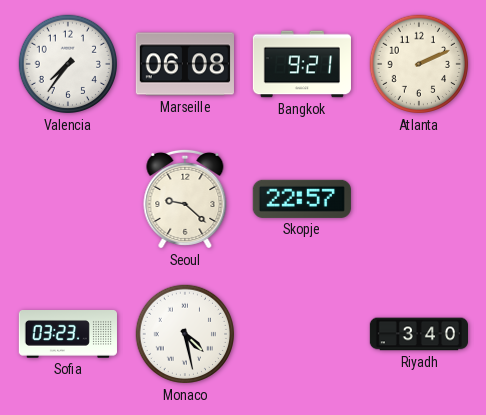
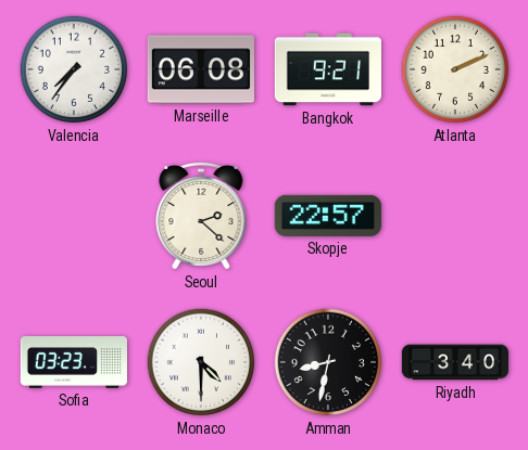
Seoul: 9:22 -> 2:22
Monaco: 4:28 -> 4:30
Amman: none -> 8:32
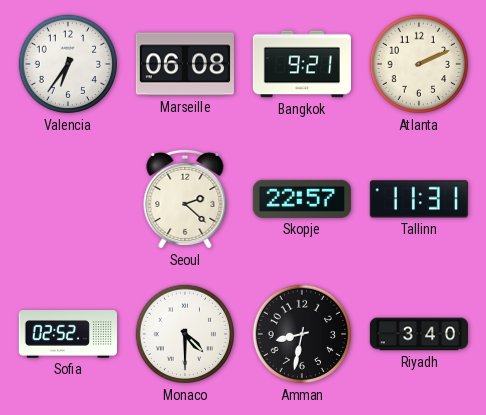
Valencia: 7:36 -> 6:36
Tallinn: none -> 11:31
Sofia: 03:23 -> 02:52
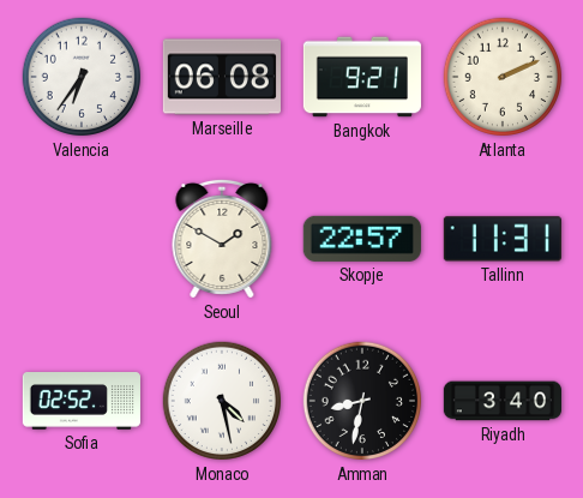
Seoul: 2:22 -> 1:50
Monaco: 4:30 -> 4:28
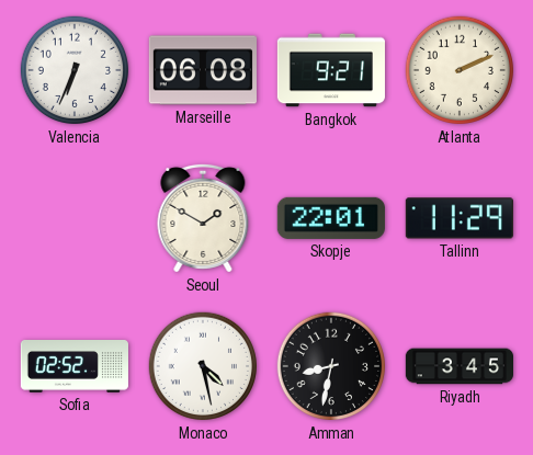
Valencia: 6:36 -> 6:34
Skopje: 22:57 -> 22:01
Tallinn: 11:31 -> 11:29
Riyadh: 3:40 -> 3:45
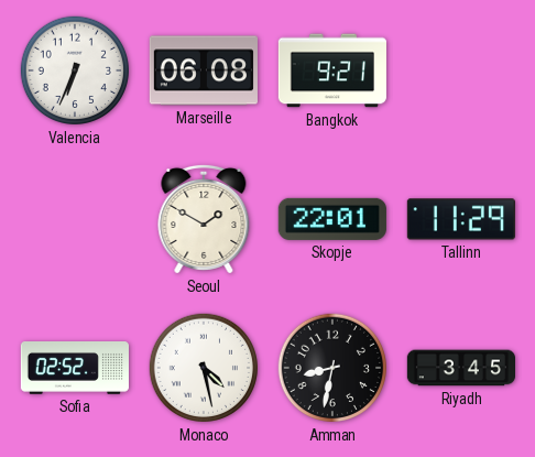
Atlanta: 2:11 -> none
